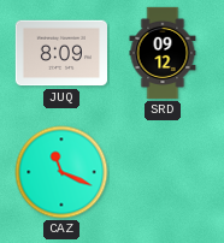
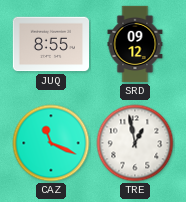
JUQ: 8:09 -> 8:55
TRE: none -> 12:58
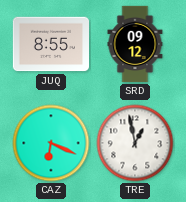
CAZ: 11:19 -> 6:19
